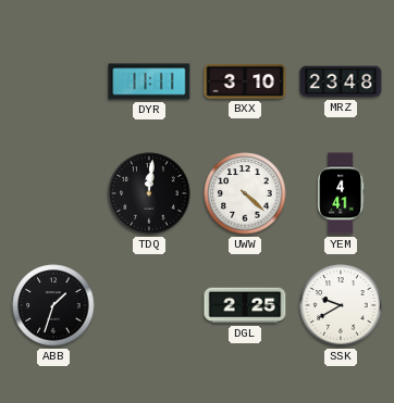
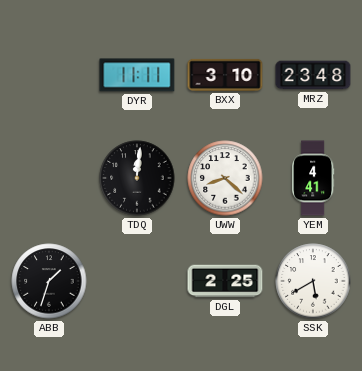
UWW: 4:22 -> 8:22
SSK: 9:40 -> 5:40
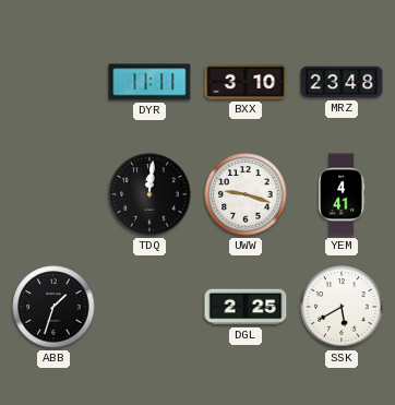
UWW: 8:22 -> 9:18
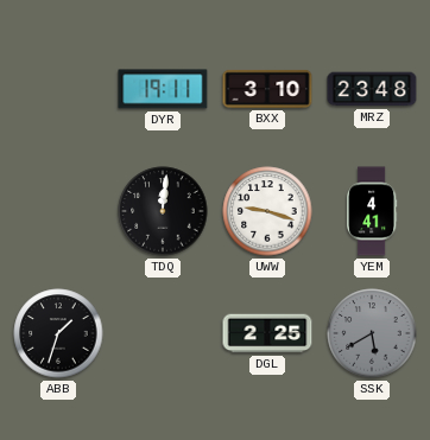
DYR: 11:11 -> 19:11
SSK dial: white -> grey
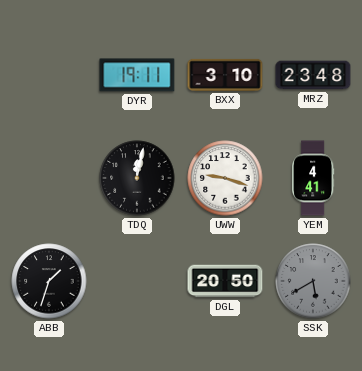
TDQ: 12:01 -> 12:02
DGL: 2:25 -> 20:50
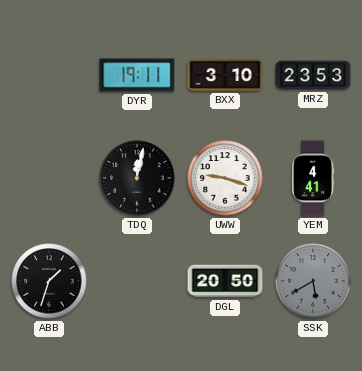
MRZ: 23:48 -> 23:53
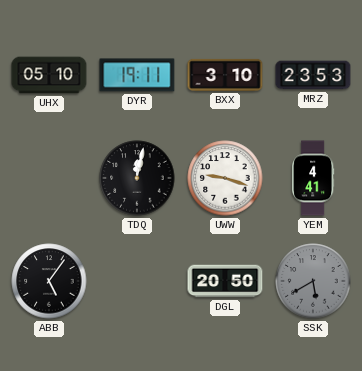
UHX: none -> 05:10
ABB: 1:33 -> 5:06
